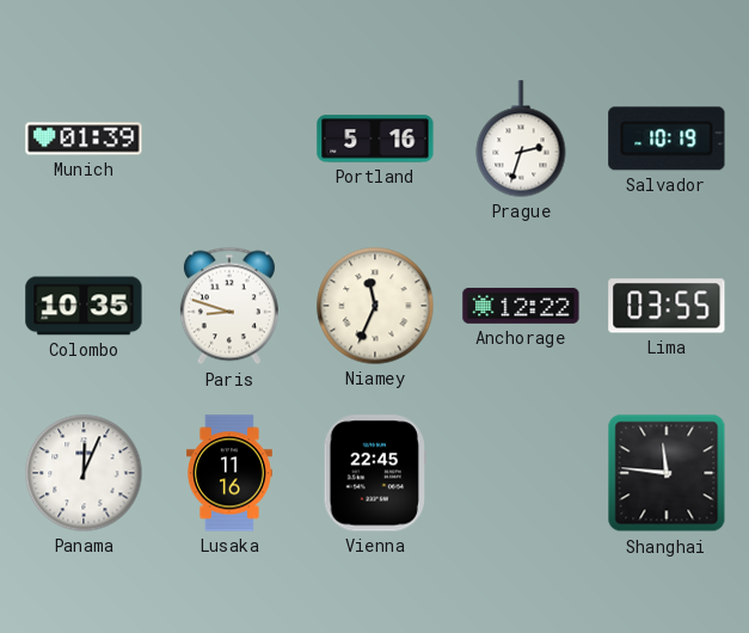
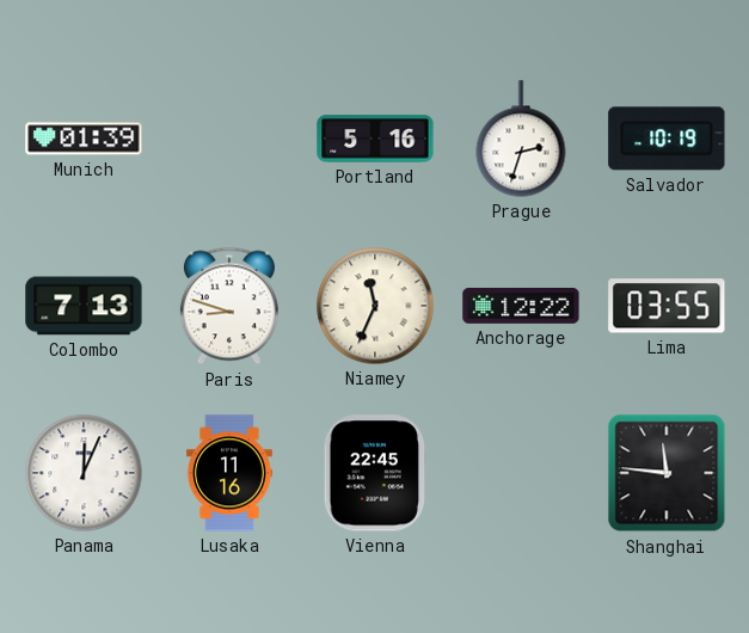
Colombo: 10:35 -> 7:13
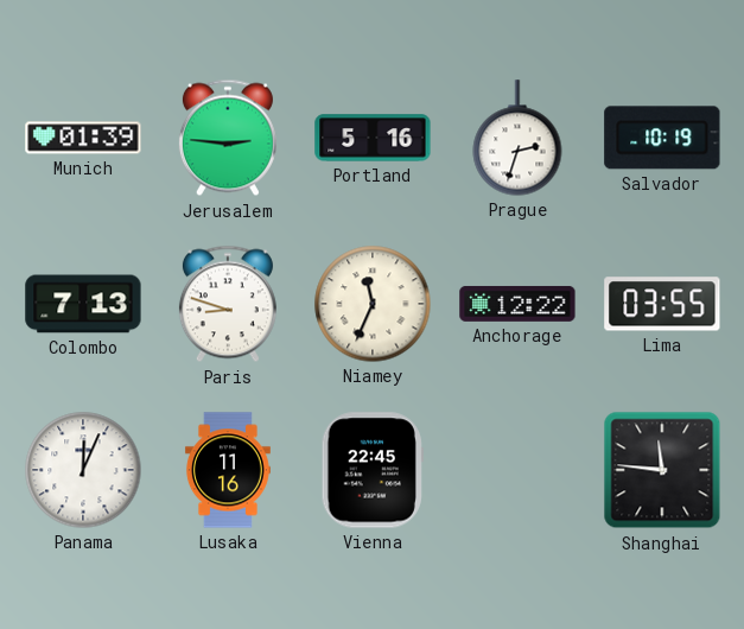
Jerusalem: none -> 2:46
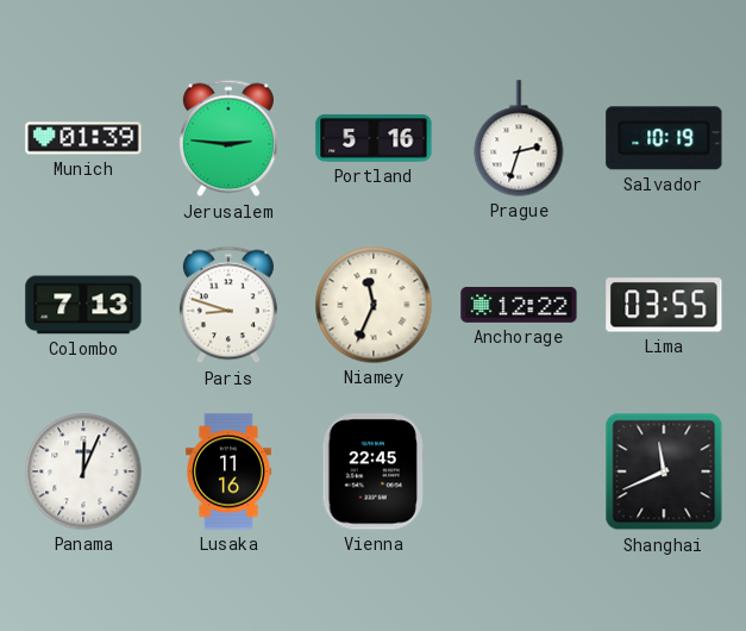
Shanghai: 11:46 -> 11:41
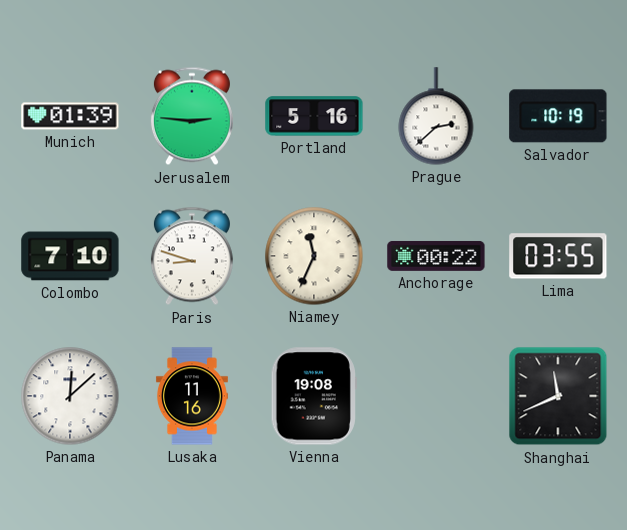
Prague: 2:33 -> 2:38
Colombo: 7:13 -> 7:10
Anchorage: 12:22 -> 00:22
Panama: 12:04 -> 12:08
Vienna: 22:45 -> 19:08
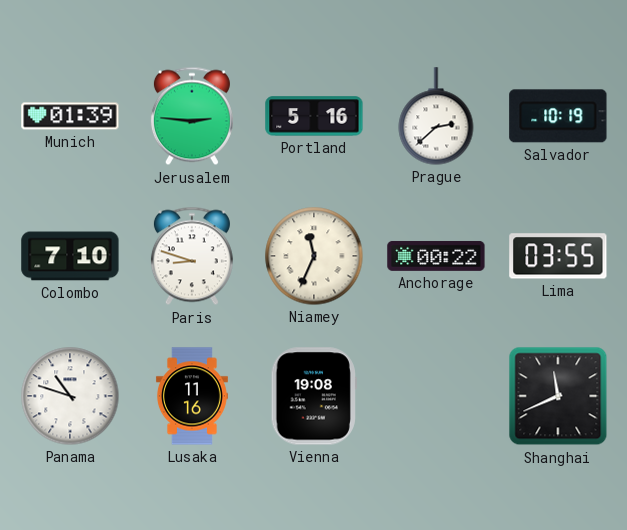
Panama: 12:08 -> 10:48
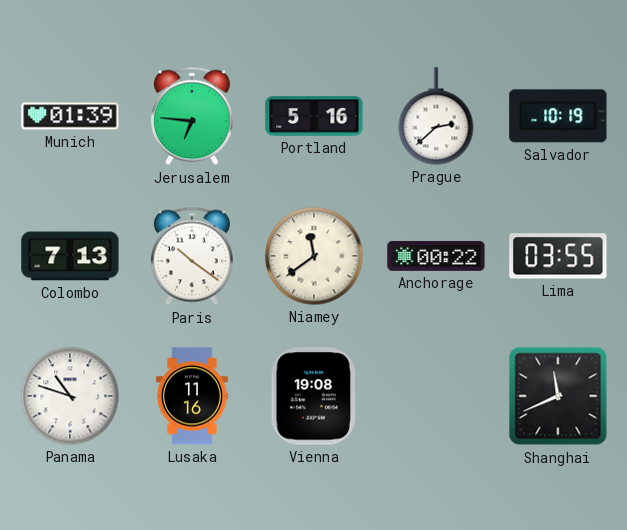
Jerusalem: 2:46 -> 6:46
Colombo: 7:10 -> 7:13
Paris: 8:48 -> 10:21
Niamey: 11:34 -> 11:39
